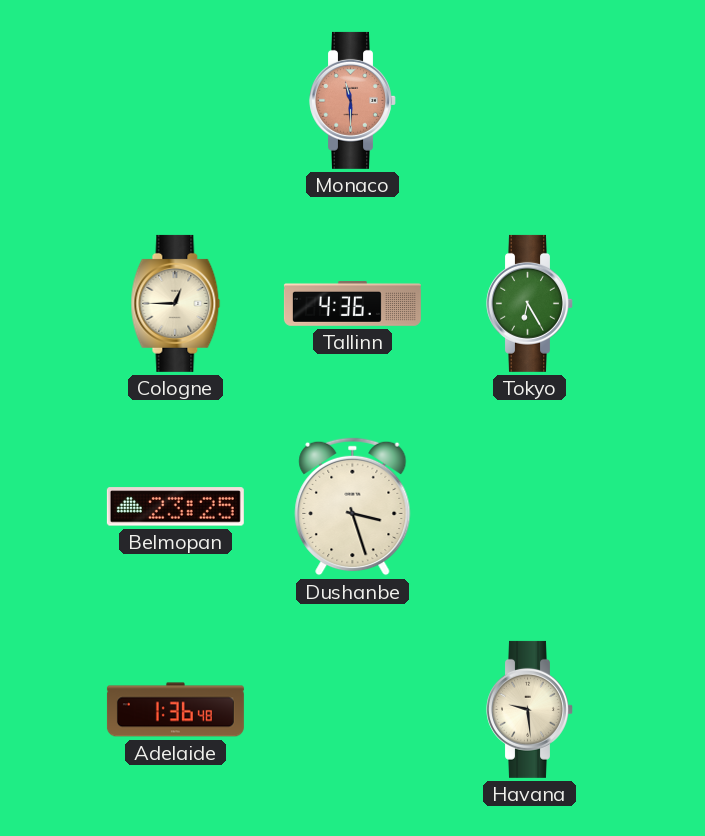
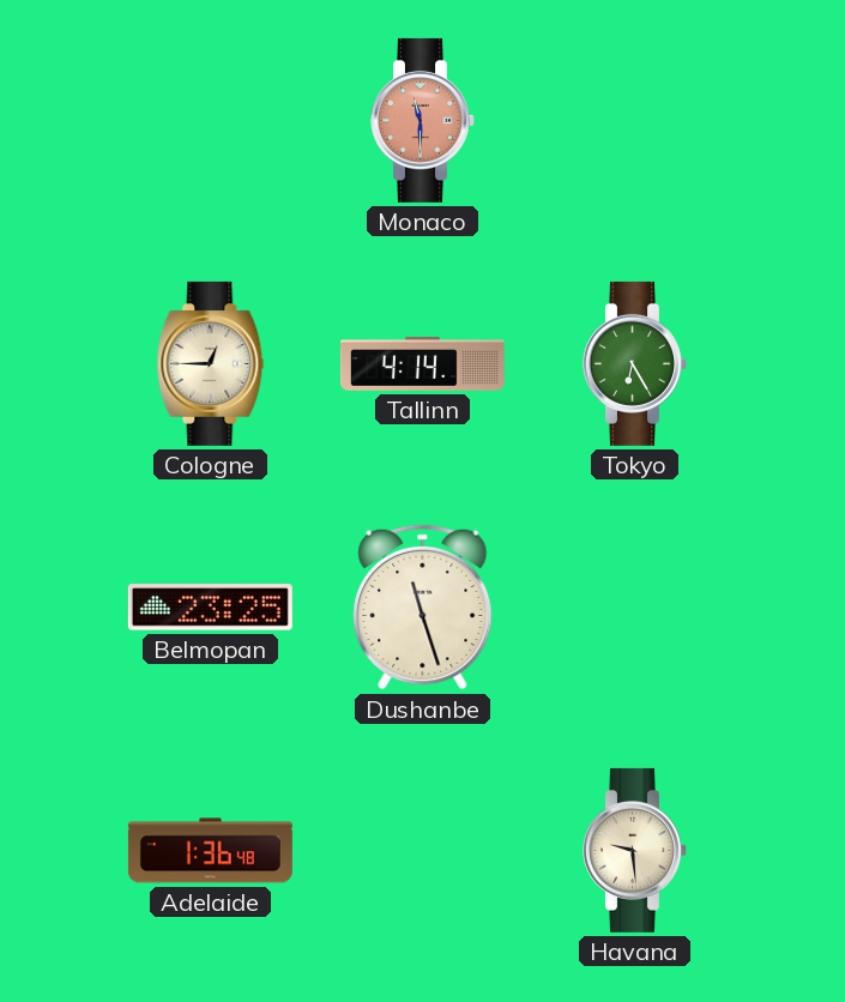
Tallinn: 4:36 -> 4:14
Dushanbe: 3:27 -> 11:27
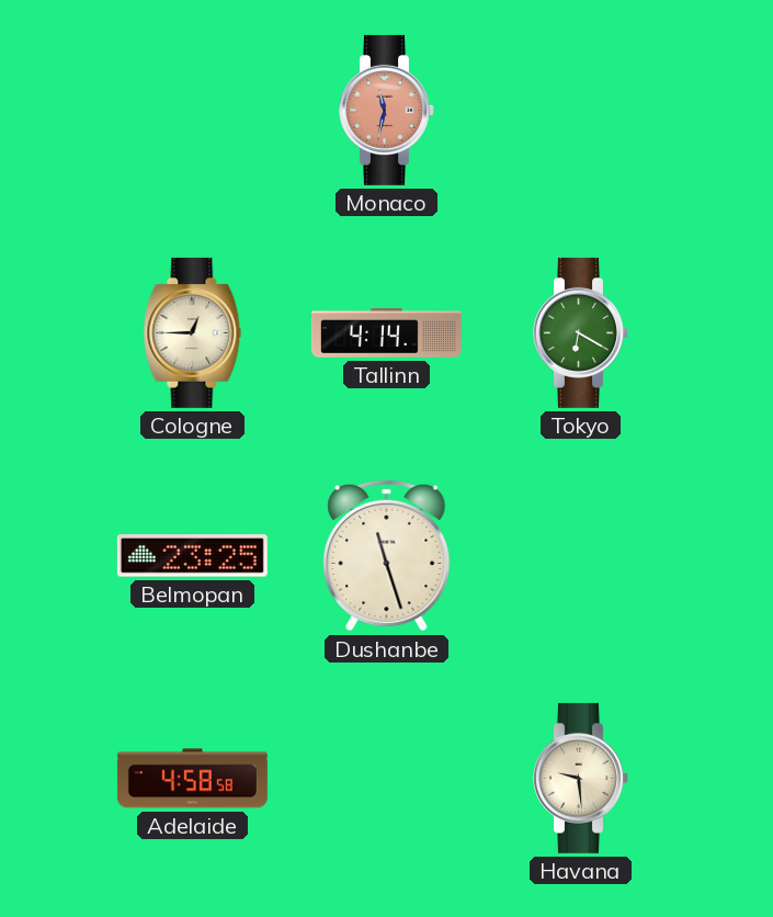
Monaco: 11:30 -> 11:32
Tokyo: 6:25 -> 6:20
Adelaide: 1:36 -> 4:58
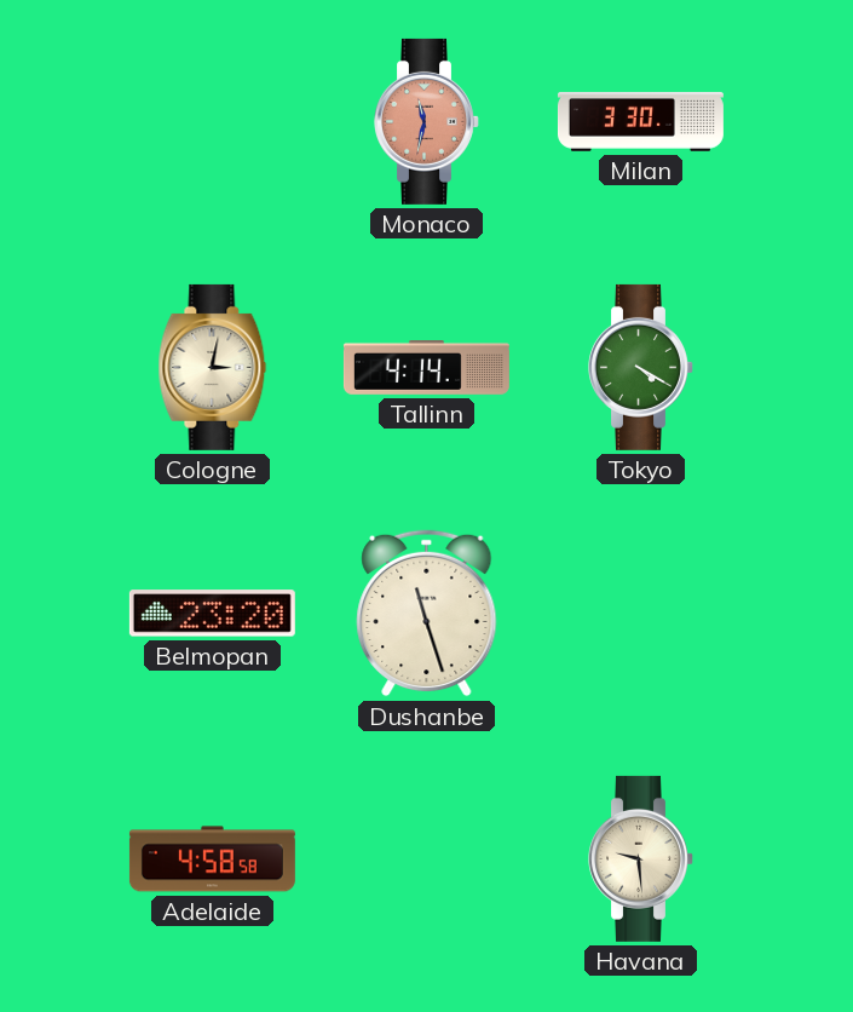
Milan: none -> 3:30
Cologne: 12:45 -> 3:02
Tokyo: 6:20 -> 4:20
Belmopan: 23:25 -> 23:20
